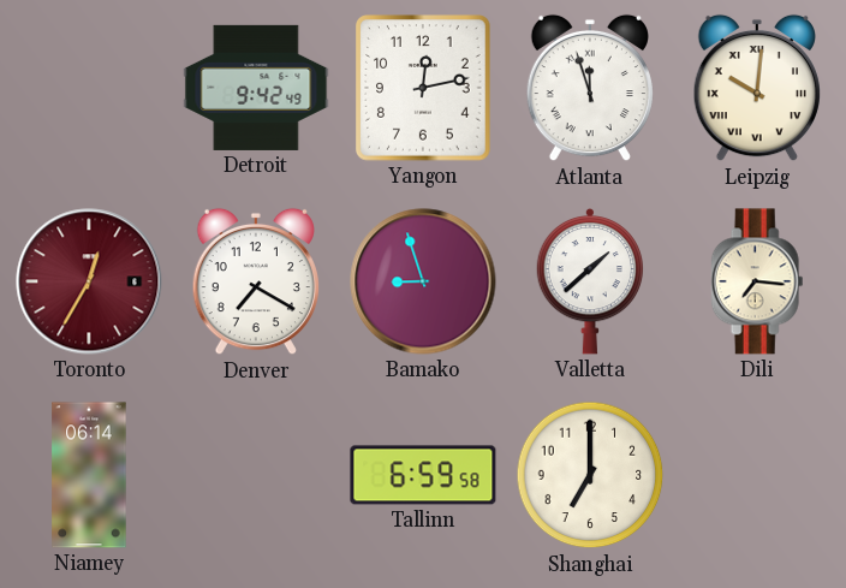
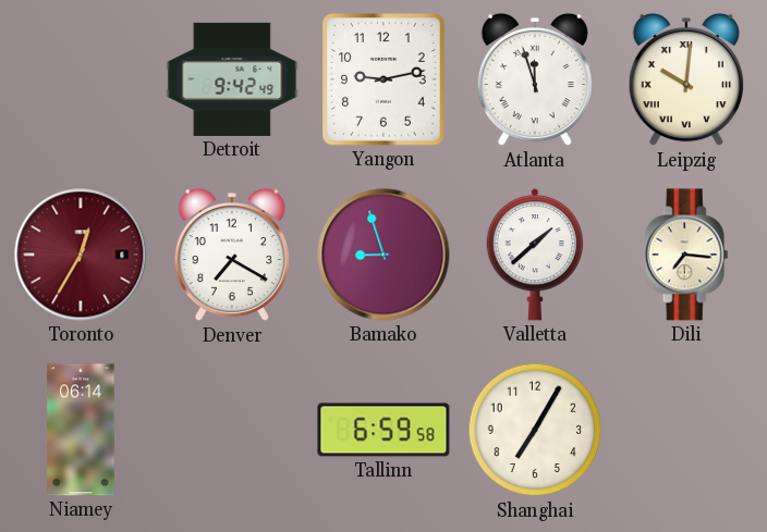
Yangon: 12:13 -> 9:13
Shanghai: 7:00 -> 7:05
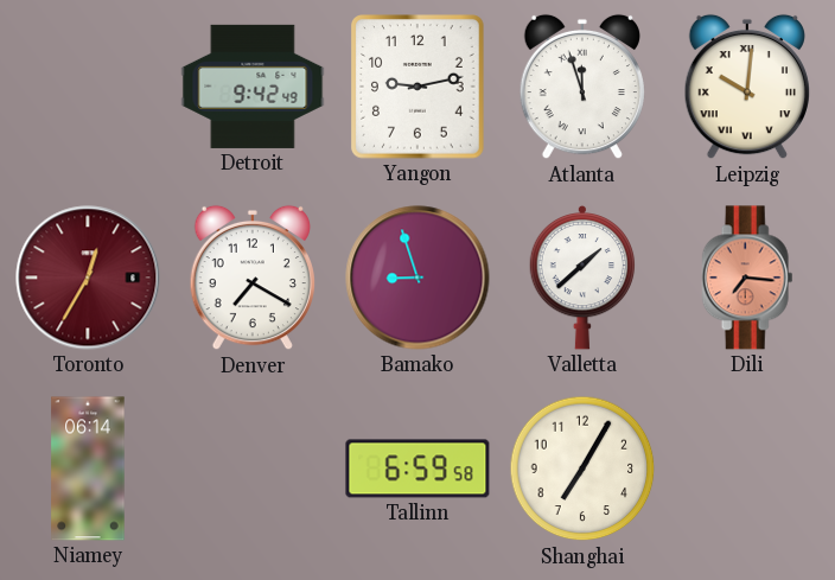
Dili dial: cream -> salmon
